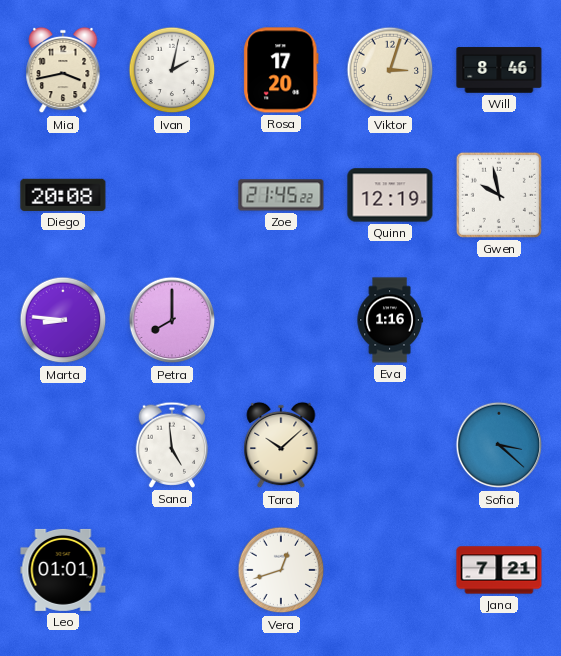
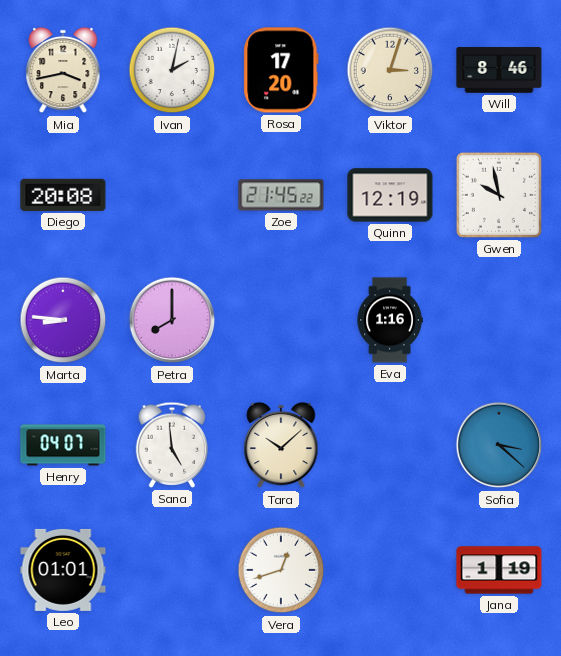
Henry: none -> 04:07
Jana: 7:21 -> 1:19
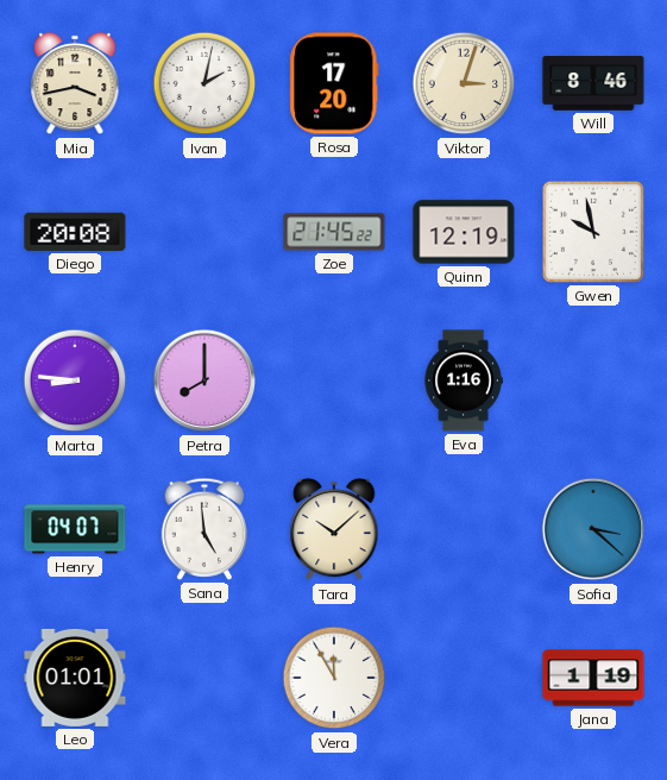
Vera: 12:42 -> 11:55
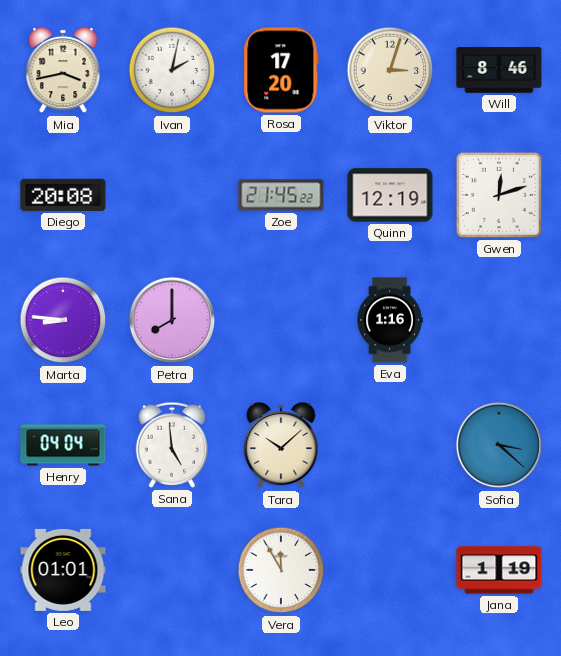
Gwen: 9:58 -> 12:12
Henry: 04:07 -> 04:04
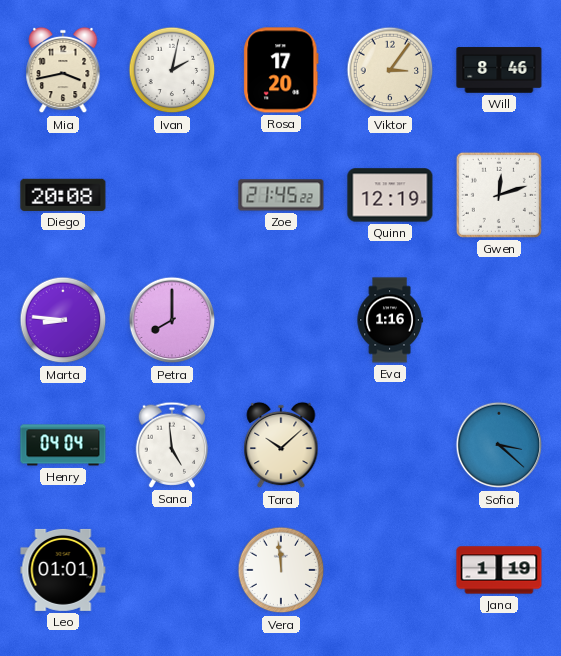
Viktor: 3:03 -> 3:06
Vera: 11:55 -> 11:59
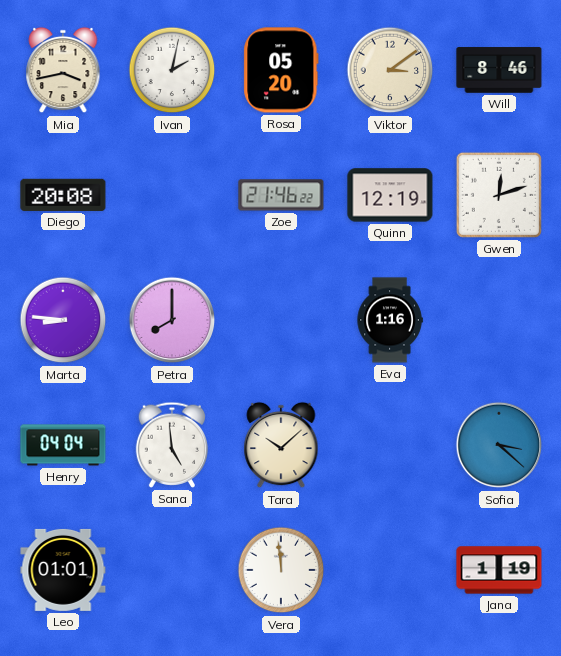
Rosa: 17:20 -> 05:20
Viktor: 3:06 -> 3:09
Zoe: 21:45 -> 21:46
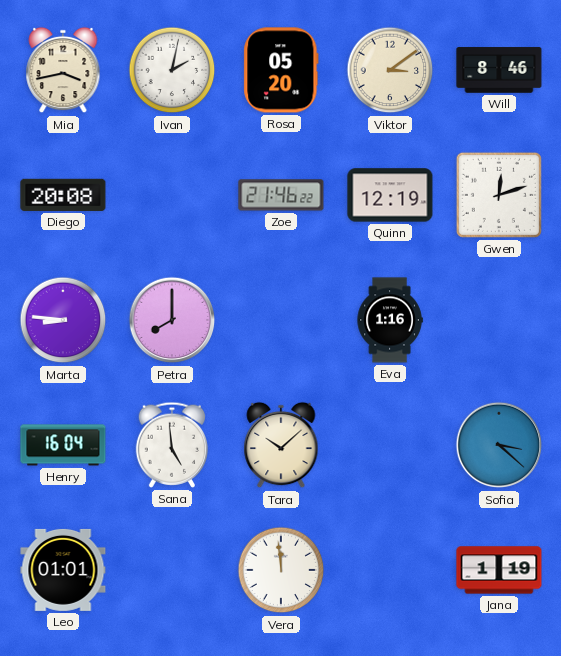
Henry: 04:04 -> 16:04
